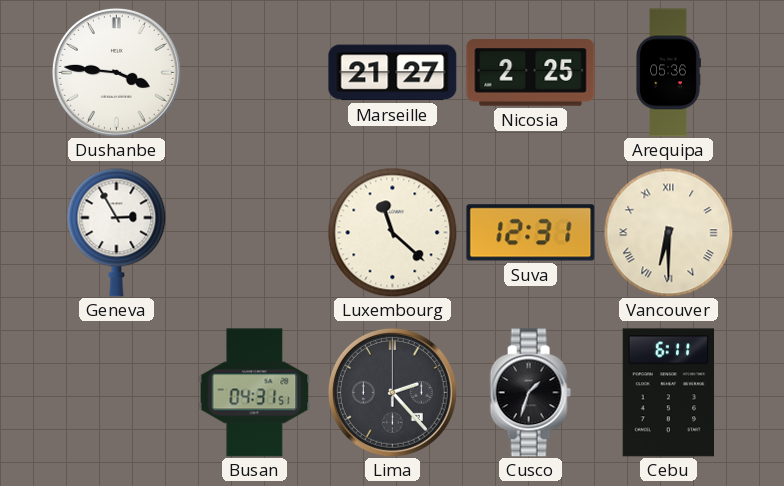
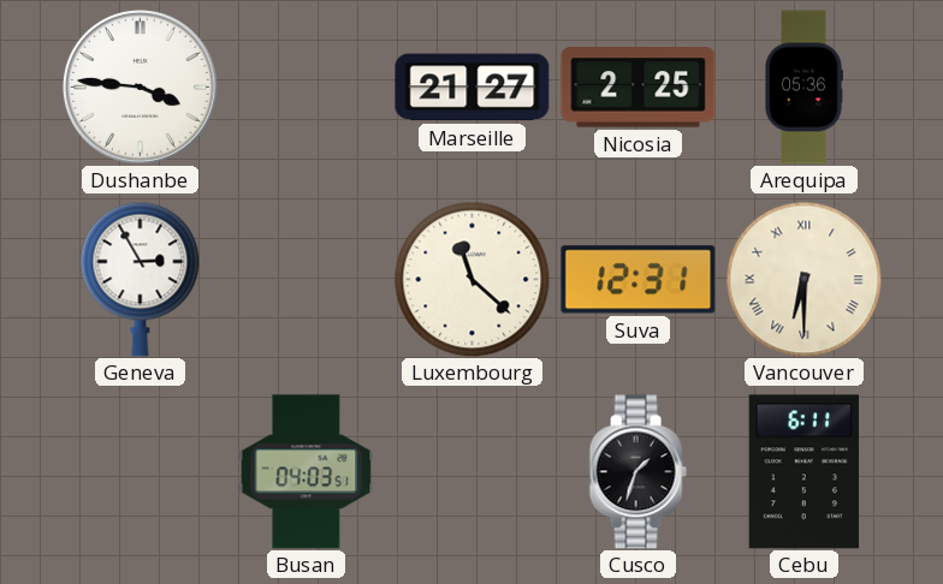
Busan: 04:31 -> 04:03
Lima: 2:23 -> none
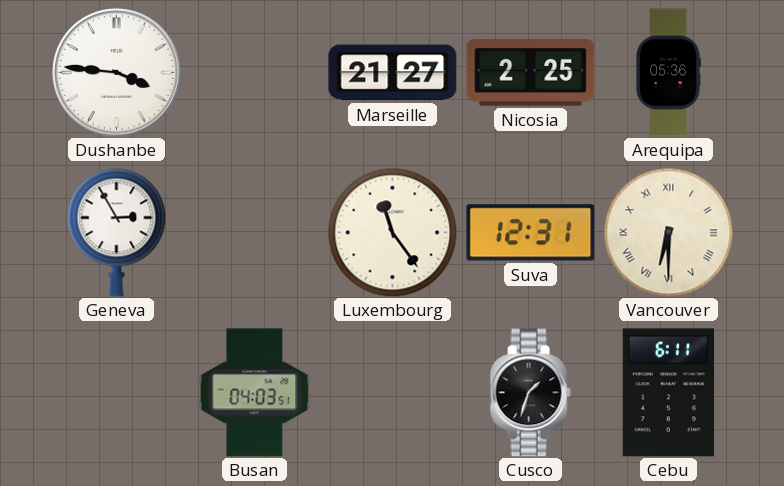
Luxembourg: 11:22 -> 11:24
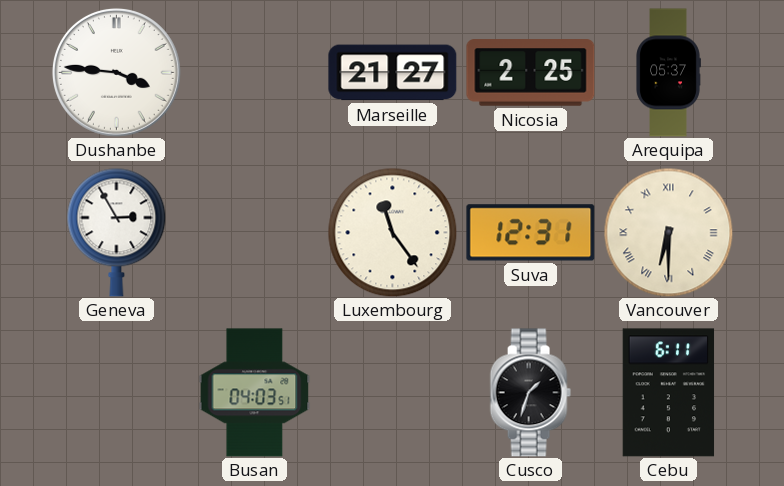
Arequipa: 05:36 -> 05:37
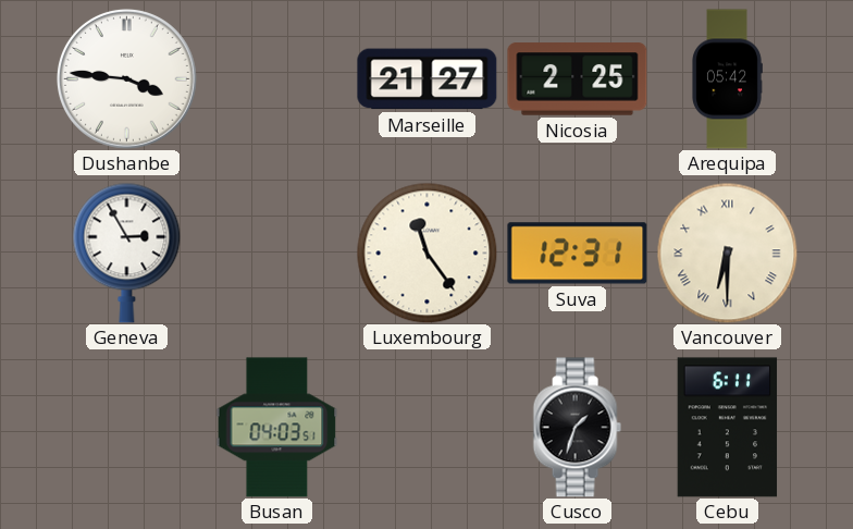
Arequipa: 05:37 -> 05:42
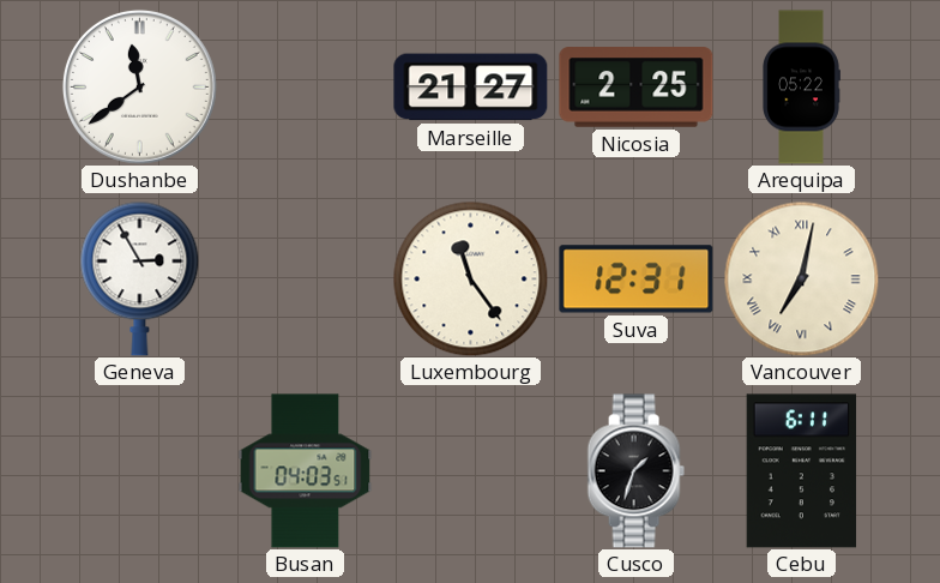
Dushanbe: 3:46 -> 11:39
Arequipa: 05:42 -> 05:22
Vancouver: 6:30 -> 7:02
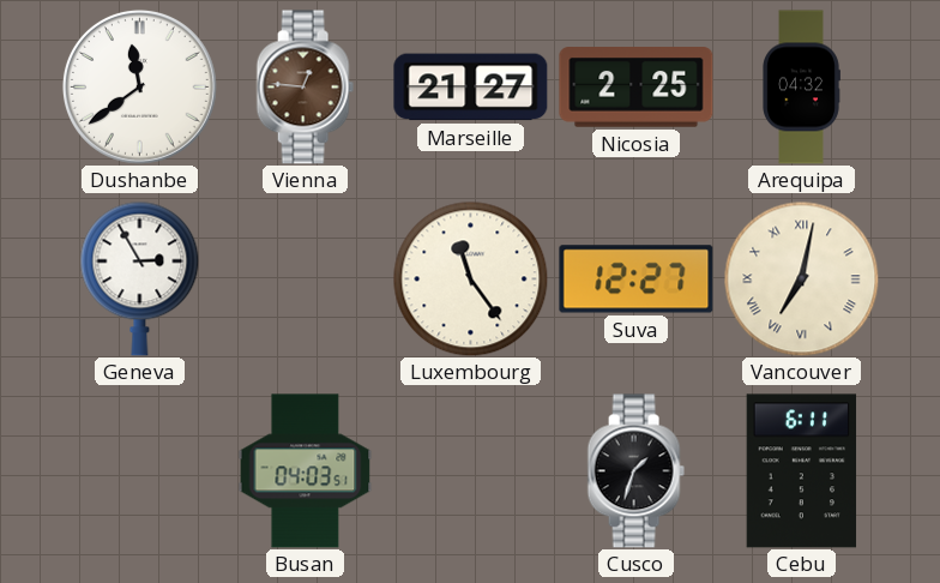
Vienna: none -> 12:46
Arequipa: 05:22 -> 04:32
Suva: 12:31 -> 12:27
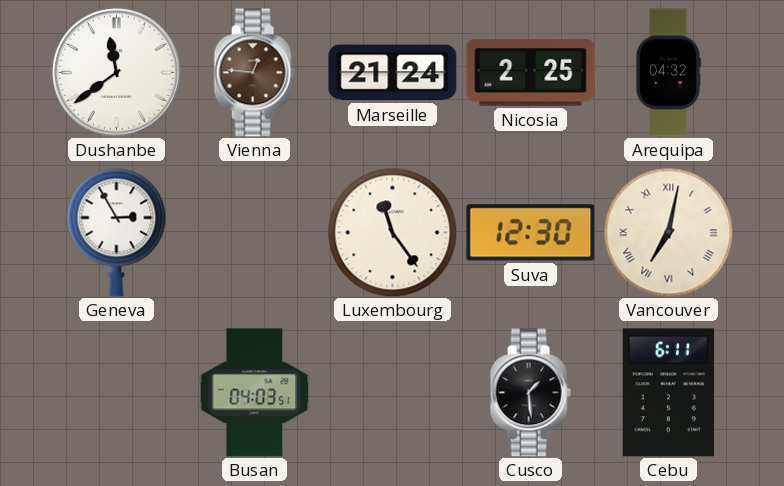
Marseille: 21:27 -> 21:24
Suva: 12:27 -> 12:30
Cusco: 1:33 -> 1:29
